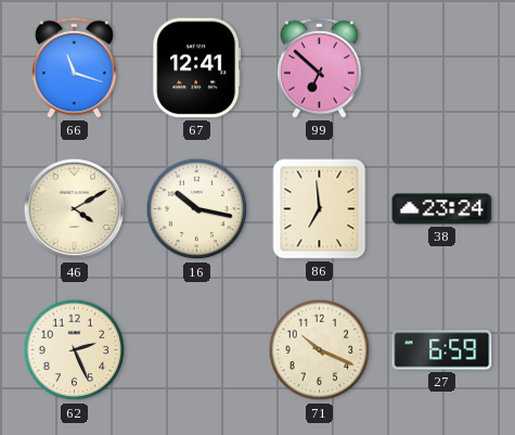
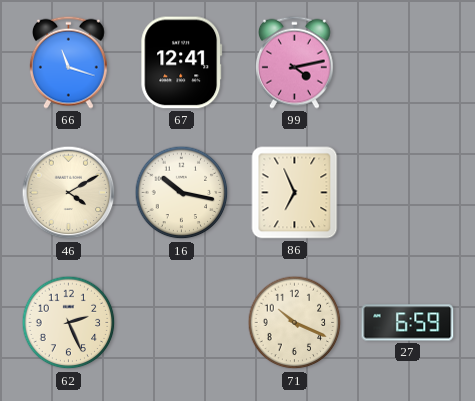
99: 6:52 -> 4:13
86: 6:59 -> 6:56
38: 23:24 -> none
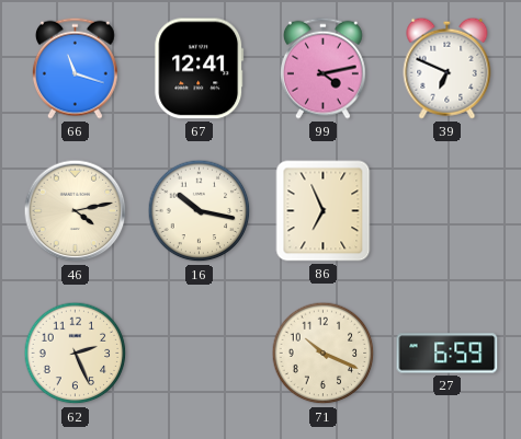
39: none -> 6:49
46: 4:10 -> 4:13
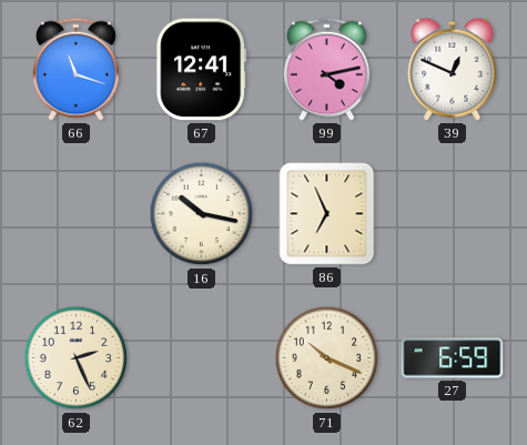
39: 6:49 -> 12:49
46: 4:13 -> none
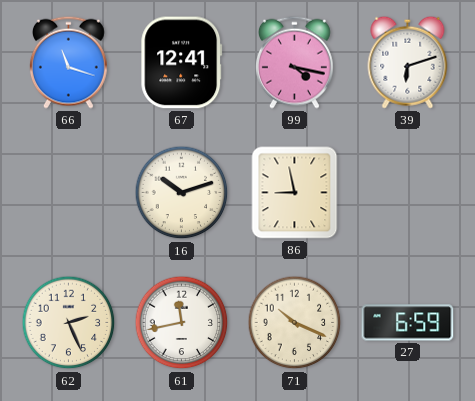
99: 4:13 -> 4:17
39: 12:49 -> 6:12
16: 10:17 -> 10:12
86: 6:56 -> 8:58
61: none -> 11:43
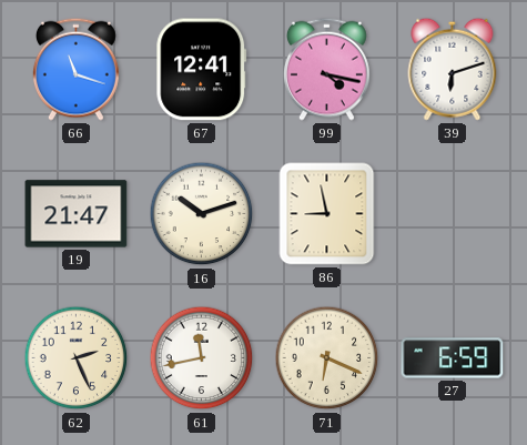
19: none -> 21:47
71: 10:19 -> 6:19
